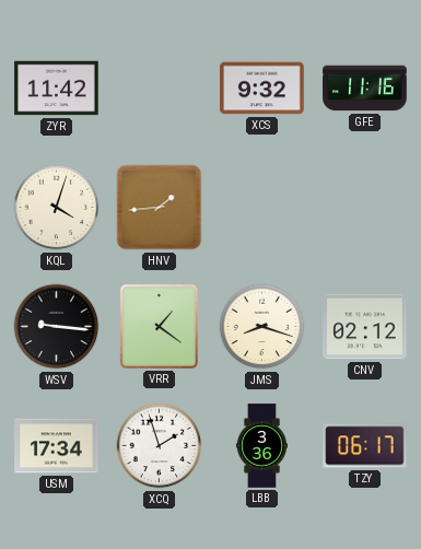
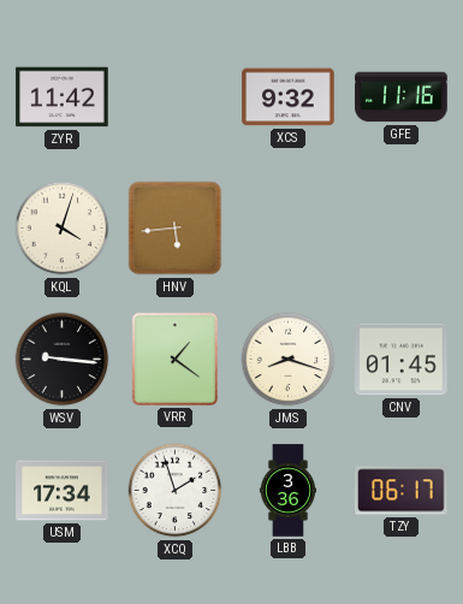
HNV: 1:44 -> 5:44
CNV: 02:12 -> 01:45
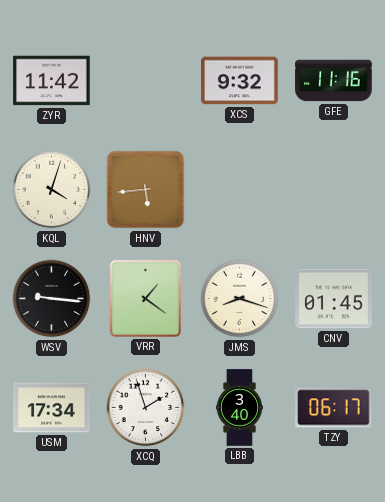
LBB: 3:36 -> 3:40
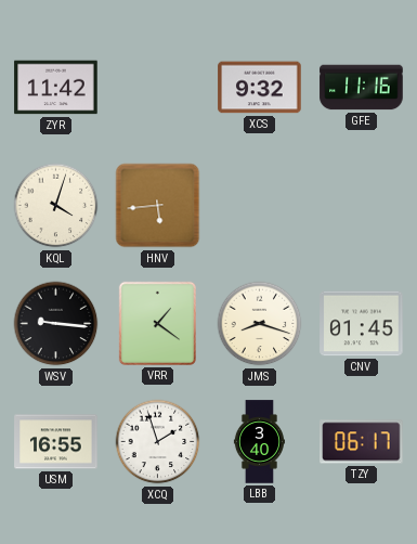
USM: 17:34 -> 16:55
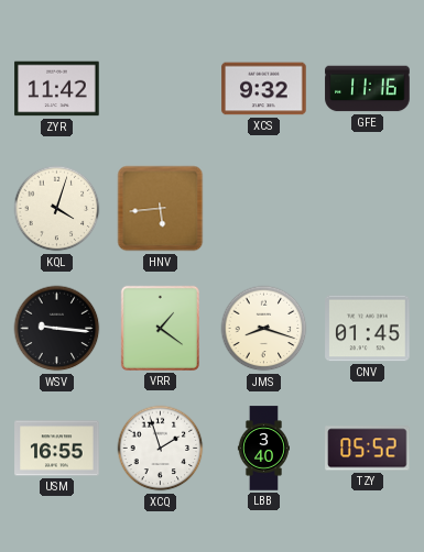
TZY: 06:17 -> 05:52
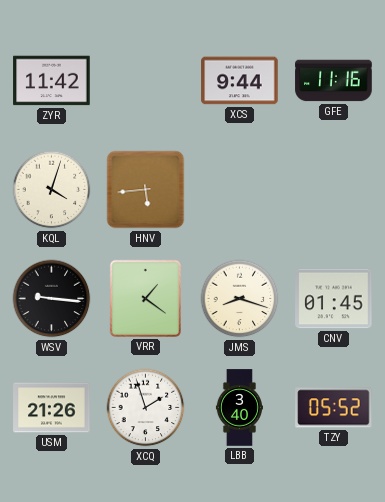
XCS: 9:32 -> 9:44
USM: 16:55 -> 21:26
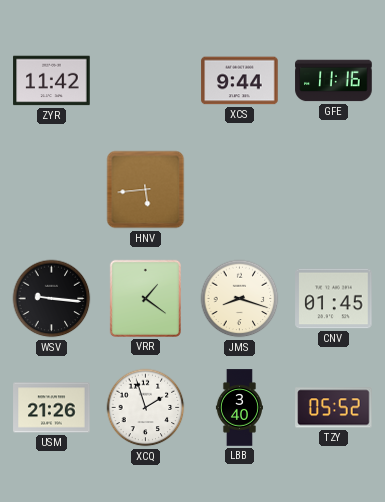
KQL: 4:03 -> none
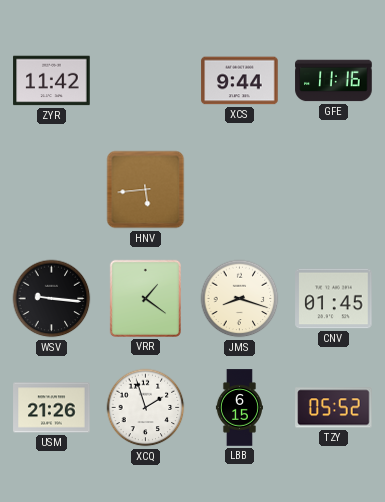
LBB: 3:40 -> 6:15
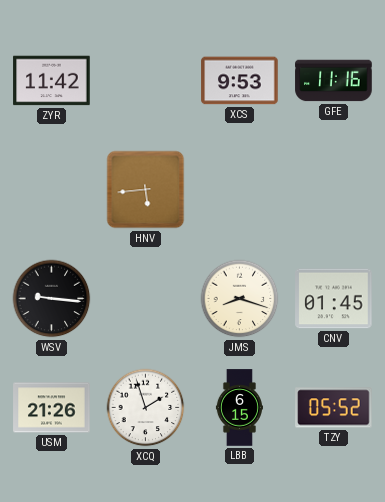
XCS: 9:44 -> 9:53
VRR: 1:21 -> none
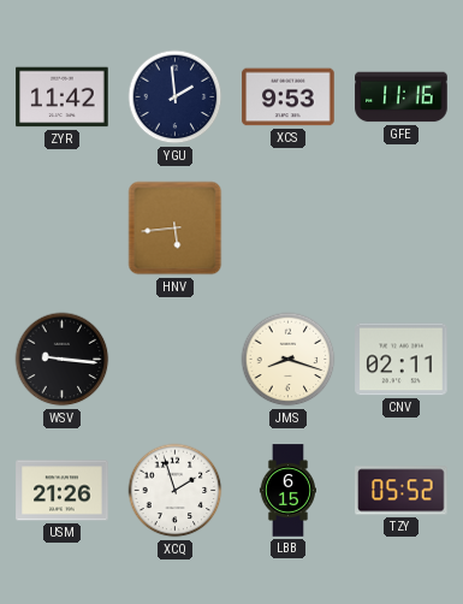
YGU: none -> 1:59
CNV: 01:45 -> 02:11
